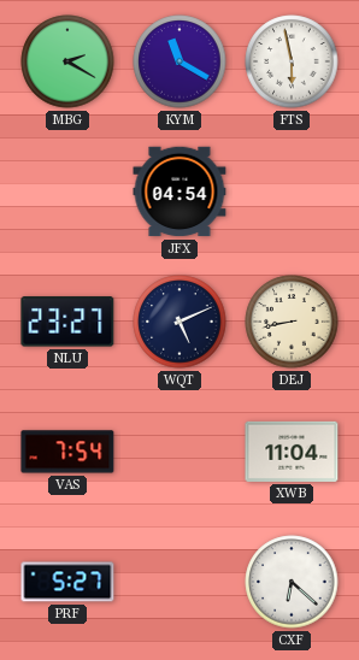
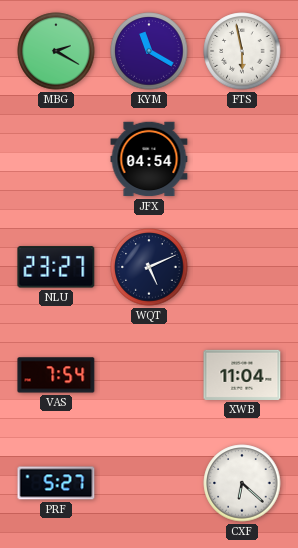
DEJ: 8:43 -> none
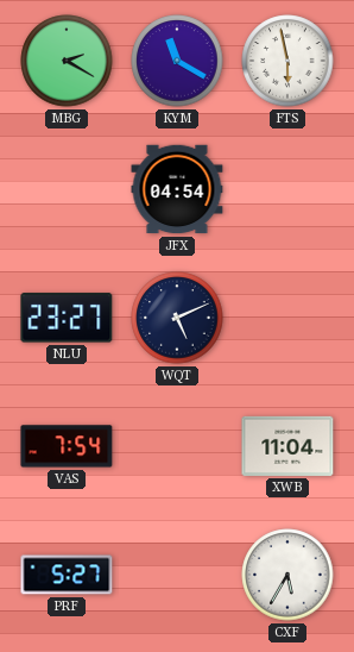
CXF: 6:22 -> 5:35
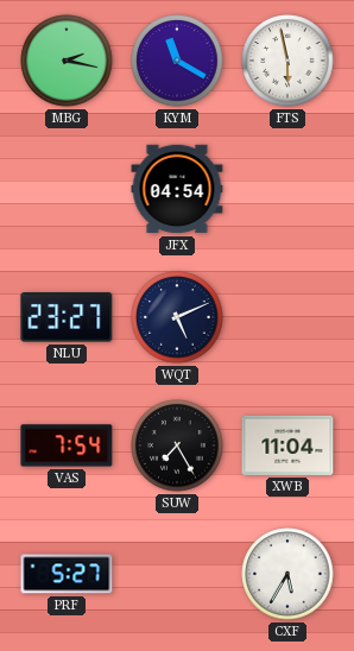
MBG: 2:20 -> 2:17
SUW: none -> 7:25
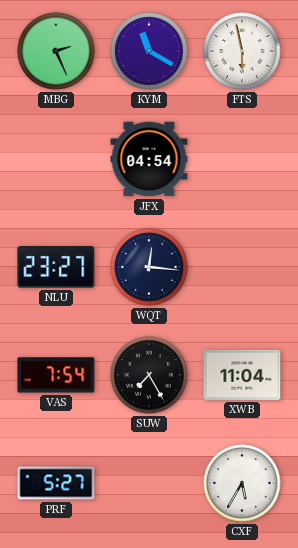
MBG: 2:17 -> 2:26
WQT: 5:11 -> 12:16
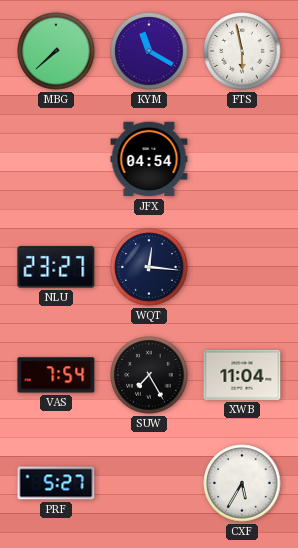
MBG: 2:26 -> 7:38
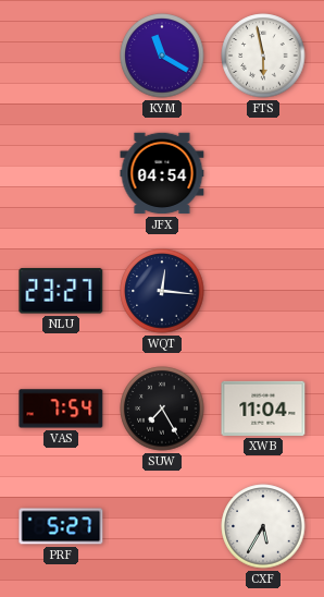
MBG: 7:38 -> none
